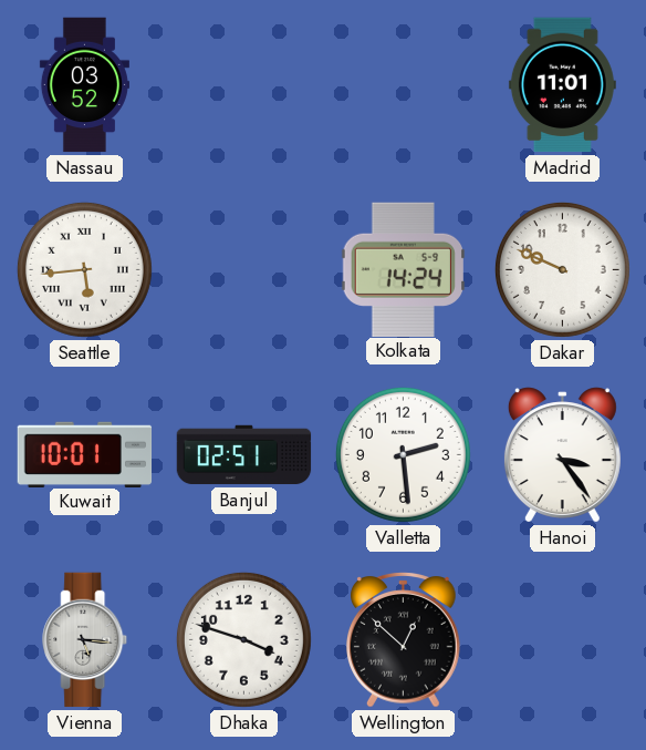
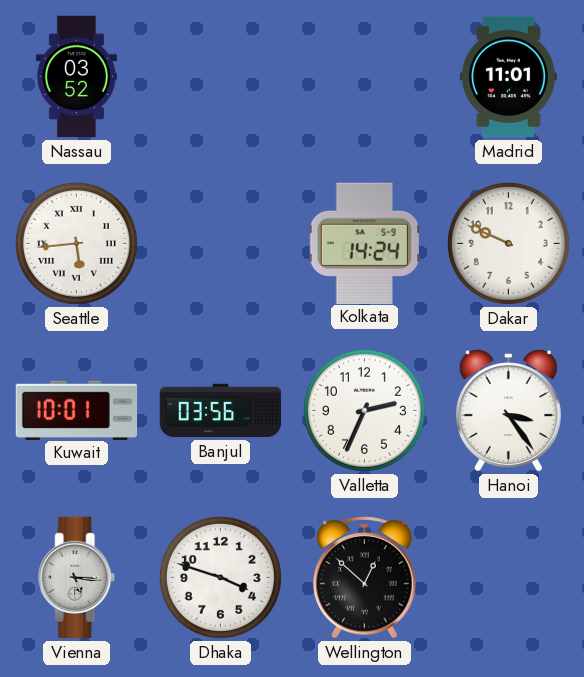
Banjul: 02:51 -> 03:56
Valletta: 2:29 -> 2:34
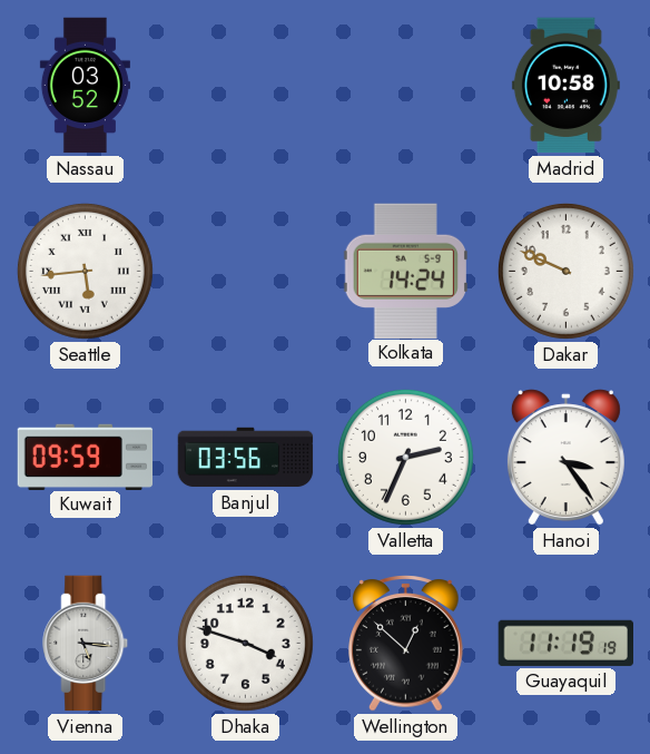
Madrid: 11:01 -> 10:58
Kuwait: 10:01 -> 09:59
Guayaquil: none -> 11:19
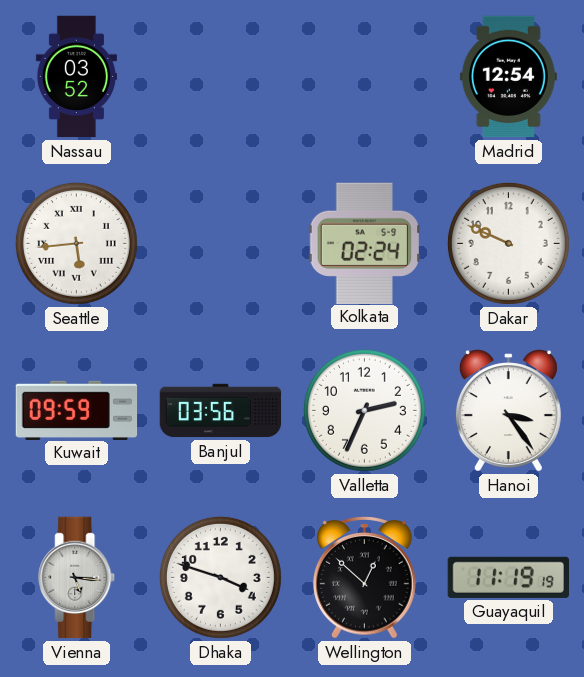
Madrid: 10:58 -> 12:54
Kolkata: 14:24 -> 02:24
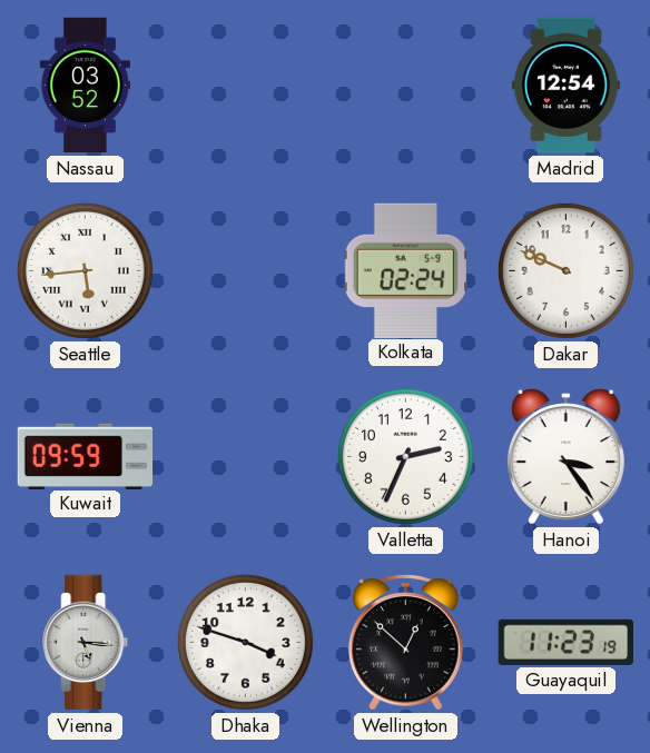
Banjul: 03:56 -> none
Guayaquil: 11:19 -> 11:23
